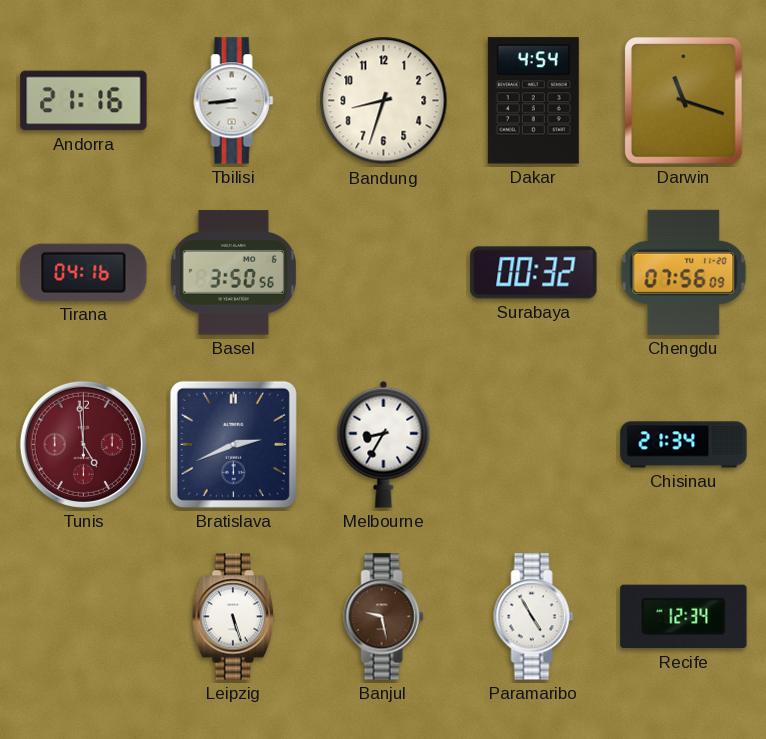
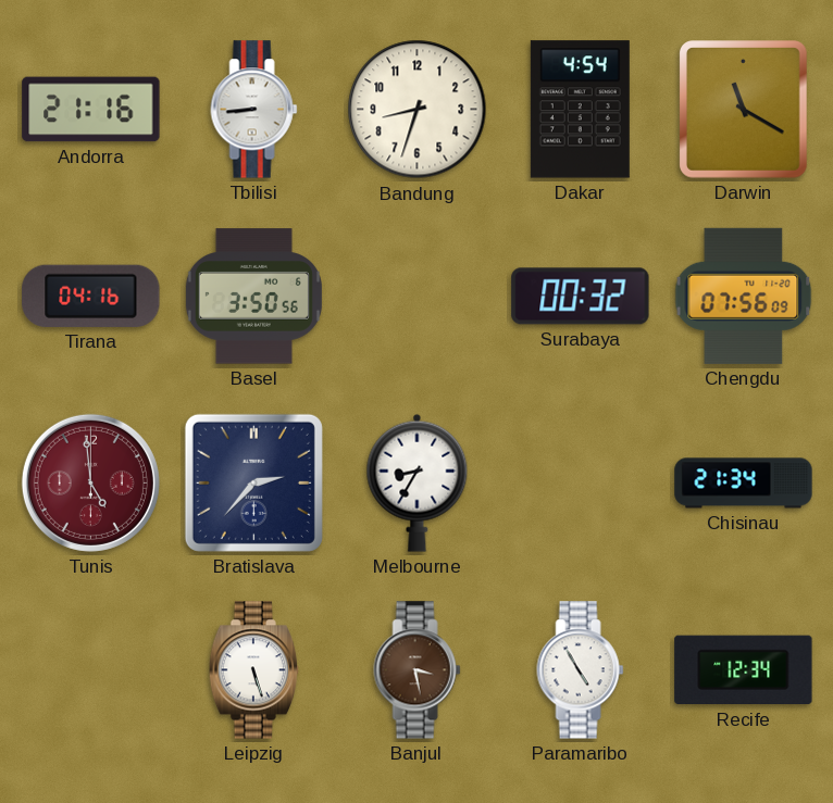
Darwin: 11:18 -> 11:20
Bratislava: 2:41 -> 2:37
Banjul: 9:28 -> 3:28
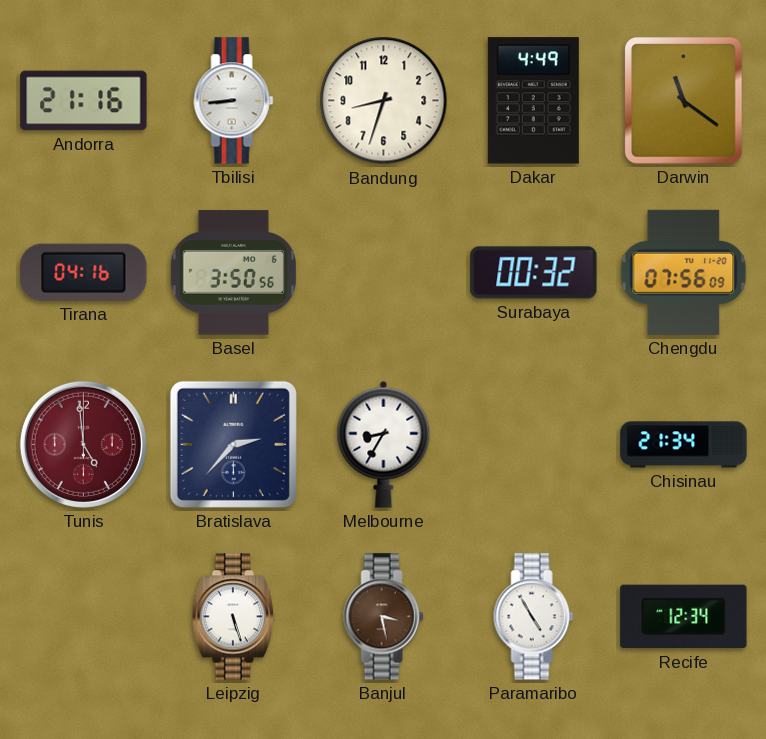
Dakar: 4:54 -> 4:49
Darwin: 11:20 -> 11:21
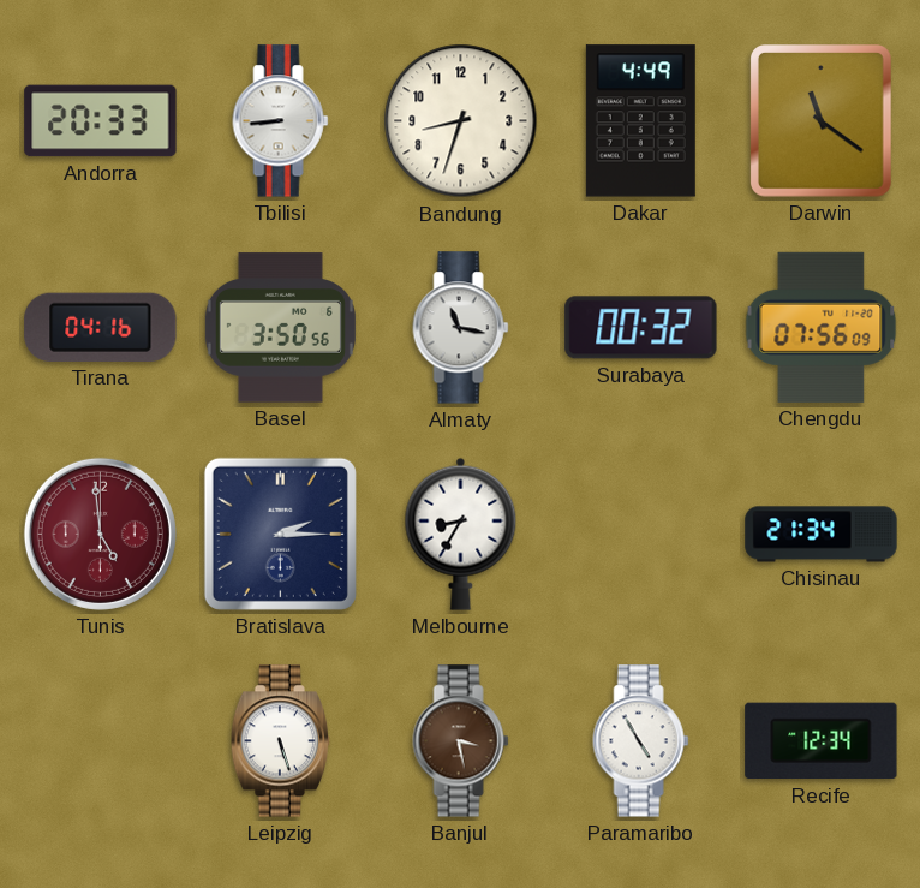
Andorra: 21:16 -> 20:33
Almaty: none -> 11:17
Bratislava: 2:37 -> 2:15
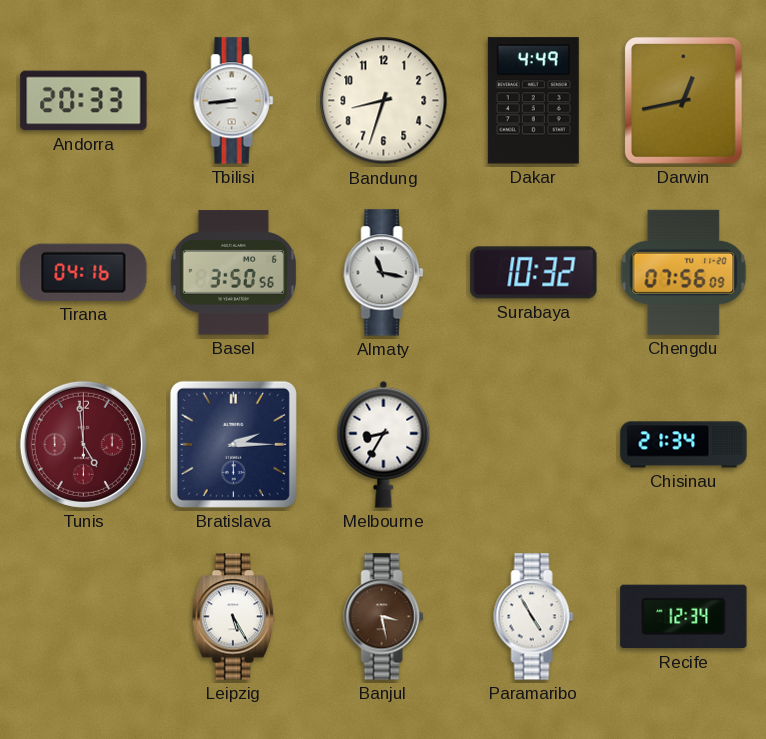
Darwin: 11:21 -> 12:43
Surabaya: 00:32 -> 10:32
Leipzig: 5:27 -> 5:25
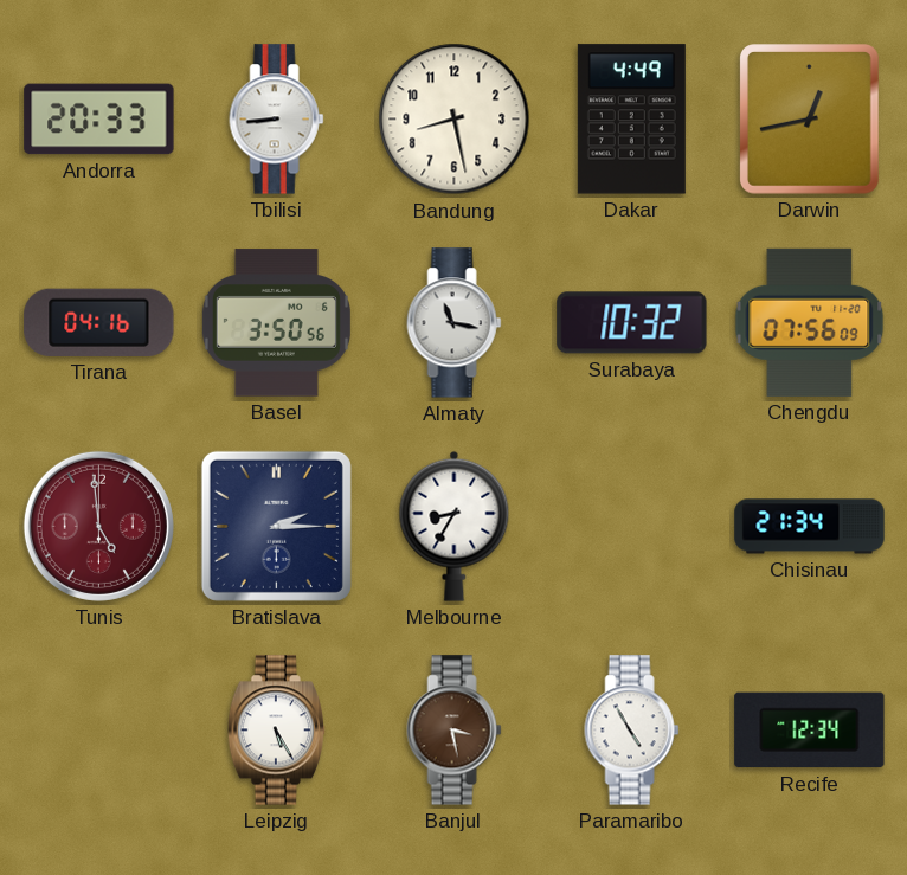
Bandung: 8:33 -> 8:28
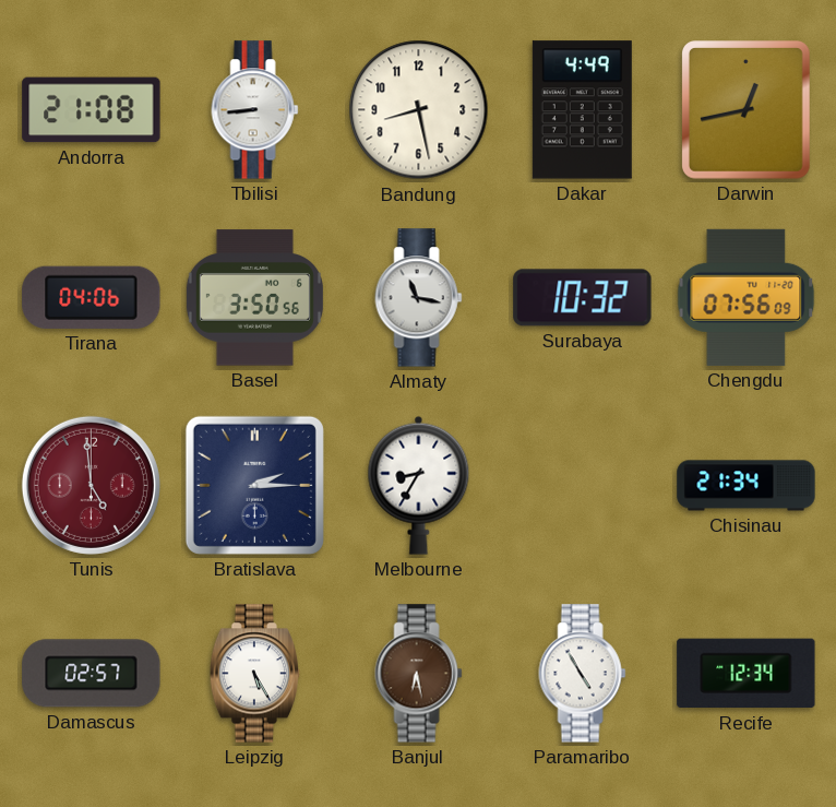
Andorra: 20:33 -> 21:08
Tirana: 04:16 -> 04:06
Damascus: none -> 02:57
Banjul: 3:28 -> 6:28
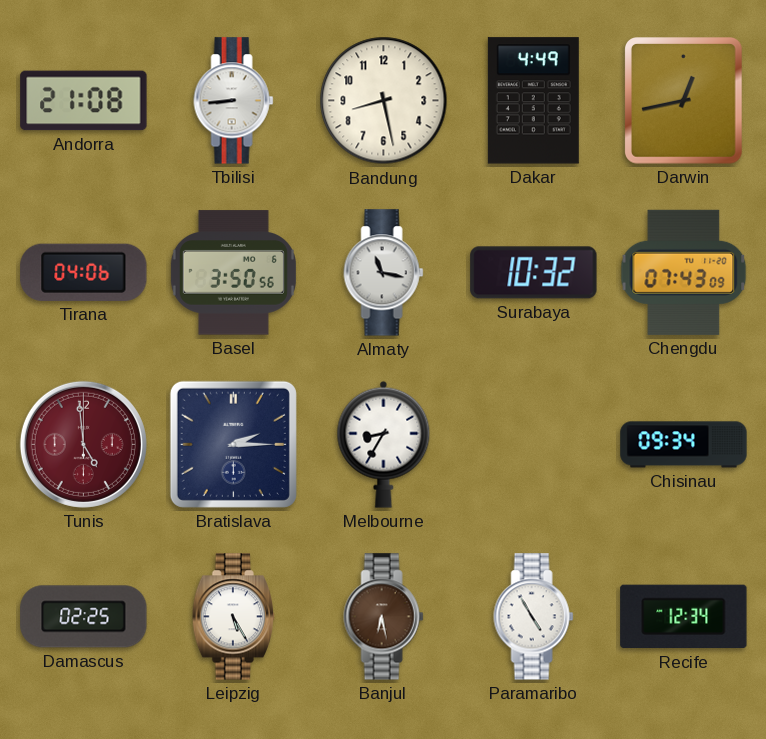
Chengdu: 07:56 -> 07:43
Chisinau: 21:34 -> 09:34
Damascus: 02:57 -> 02:25
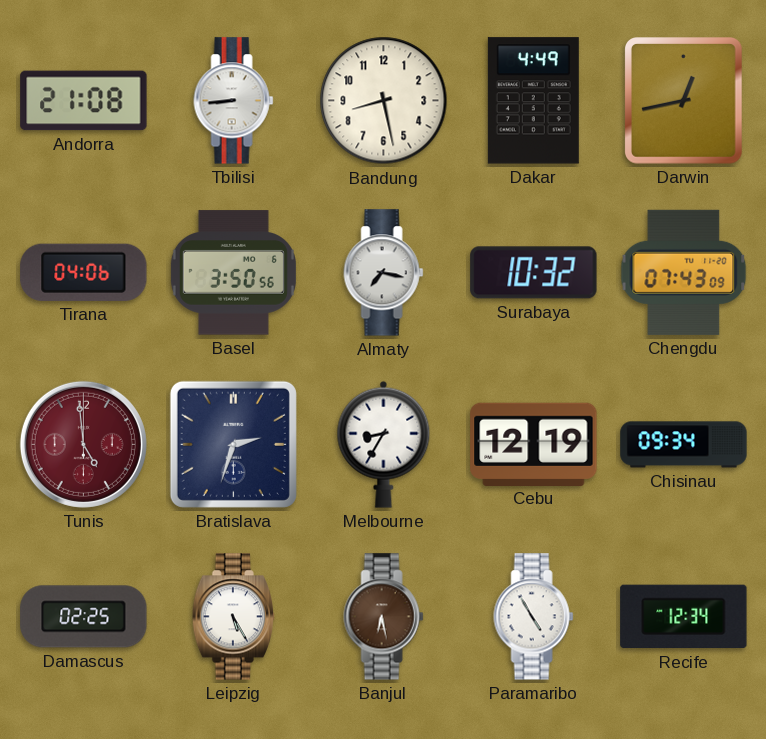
Almaty: 11:17 -> 7:17
Bratislava: 2:15 -> 2:33
Cebu: none -> 12:19
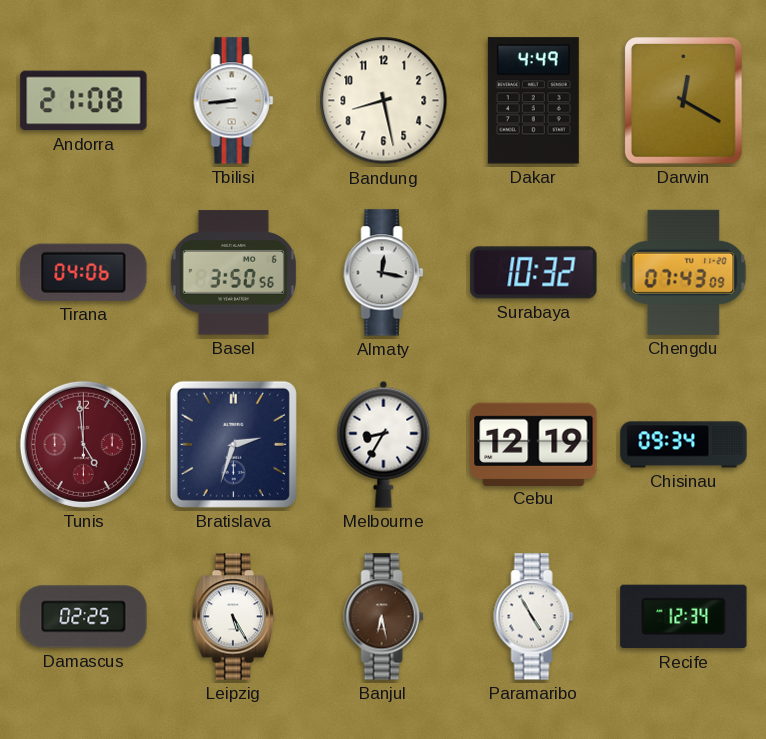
Darwin: 12:43 -> 12:20
Almaty: 7:17 -> 12:17
